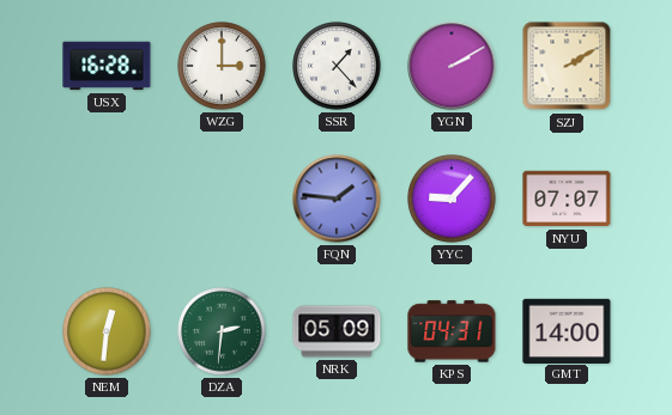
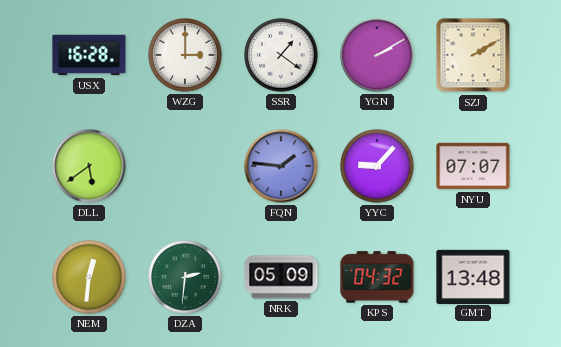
SSR: 1:23 -> 1:21
DLL: none -> 5:39
KPS: 04:31 -> 04:32
GMT: 14:00 -> 13:48
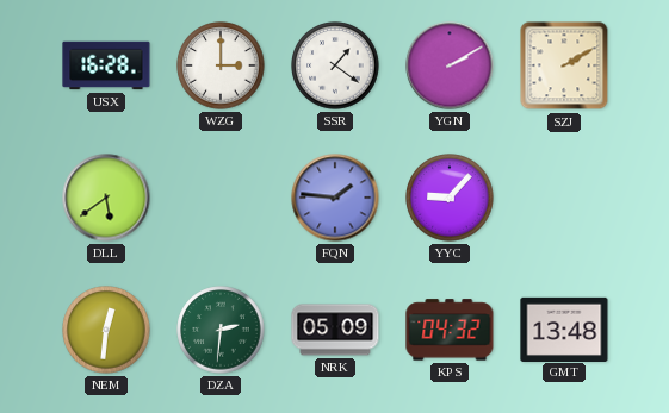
NYU: 07:07 -> none
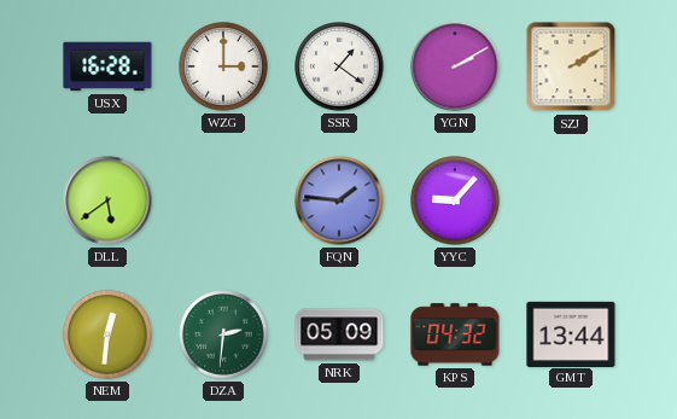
GMT: 13:48 -> 13:44
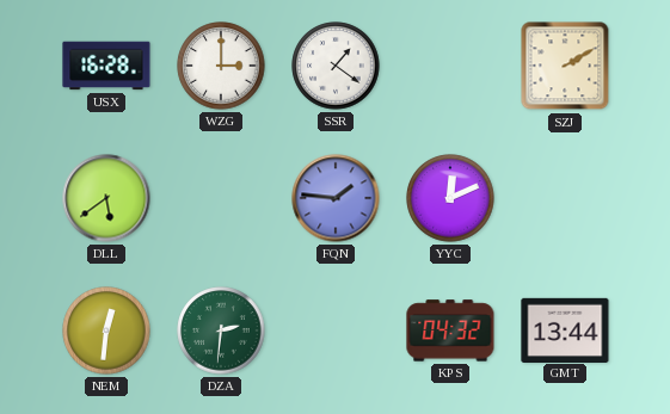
YGN: 2:10 -> none
YYC: 9:07 -> 12:11
NRK: 05:09 -> none
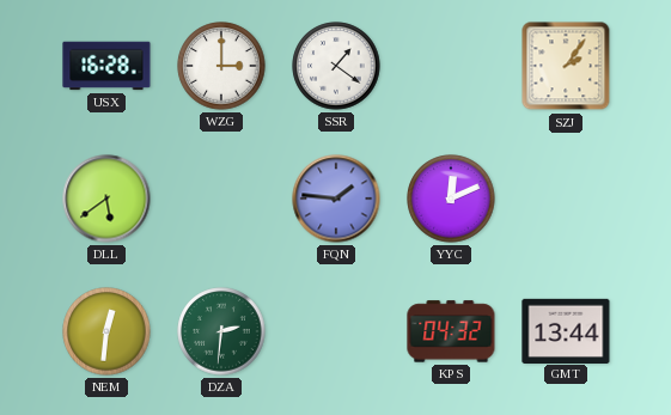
SZJ: 2:10 -> 2:06
